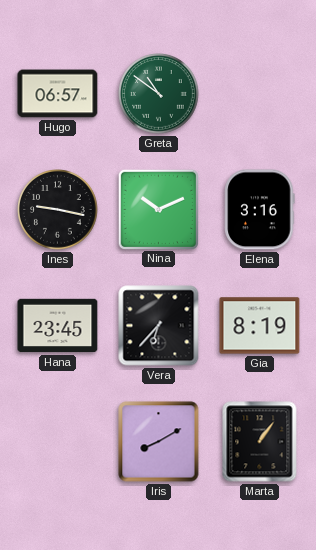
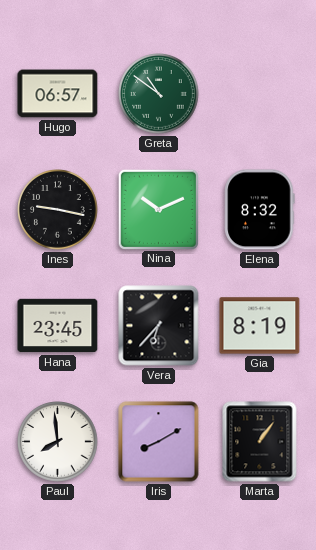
Elena: 3:16 -> 8:32
Paul: none -> 7:59
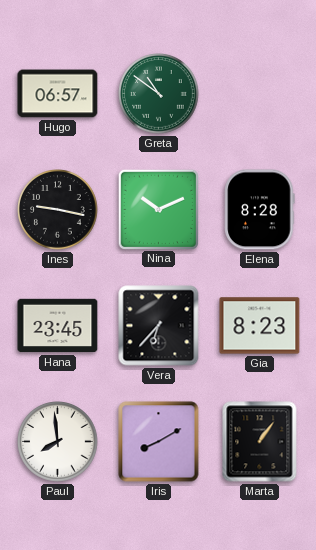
Elena: 8:32 -> 8:28
Gia: 8:19 -> 8:23
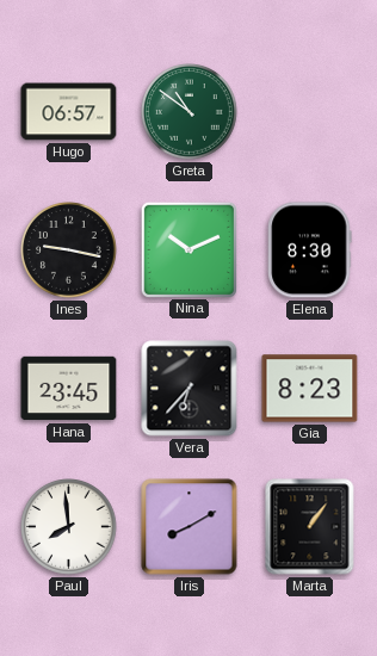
Elena: 8:28 -> 8:30
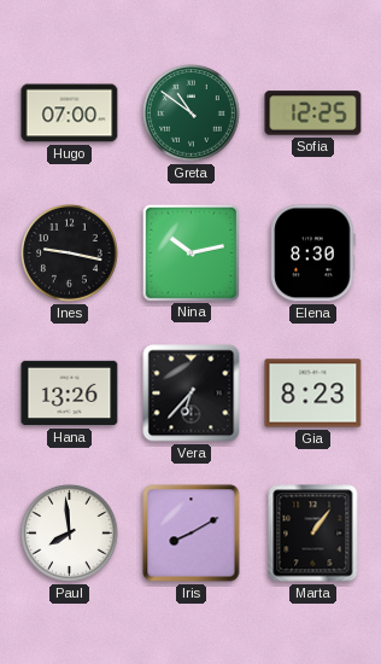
Hugo: 06:57 -> 07:00
Sofia: none -> 12:25
Nina: 10:11 -> 10:13
Hana: 23:45 -> 13:26
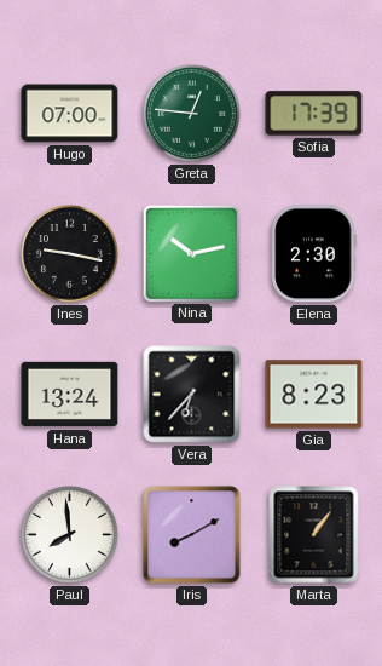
Greta: 10:51 -> 12:46
Sofia: 12:25 -> 17:39
Elena: 8:30 -> 2:30
Hana: 13:26 -> 13:24
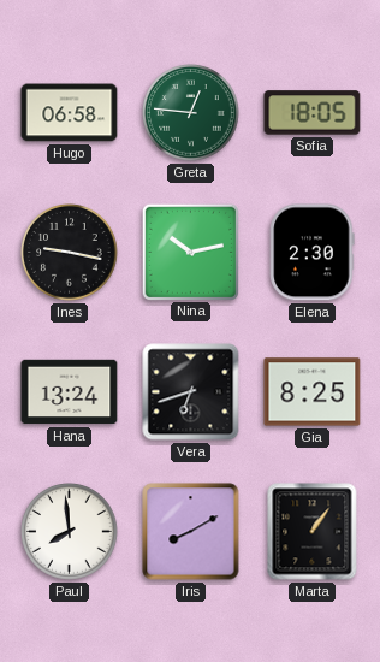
Hugo: 07:00 -> 06:58
Sofia: 17:39 -> 18:05
Vera: 6:37 -> 6:42
Gia: 8:23 -> 8:25
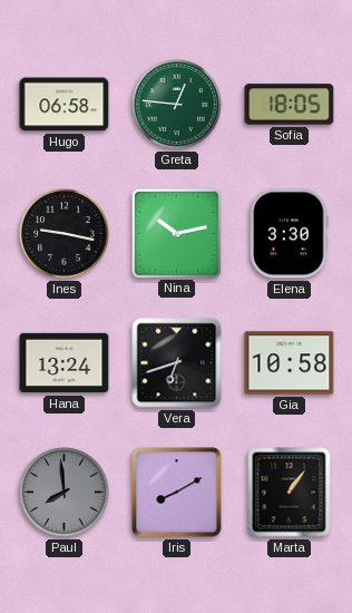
Elena: 2:30 -> 3:30
Gia: 8:25 -> 10:58
Paul dial: white -> grey
